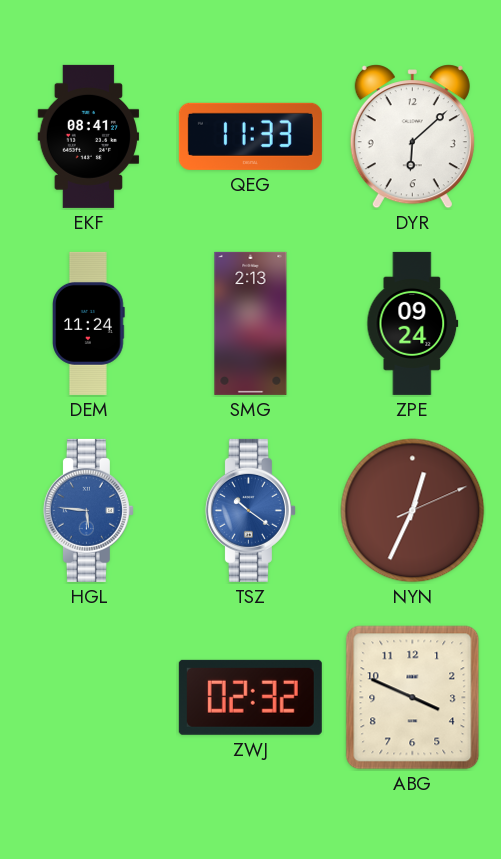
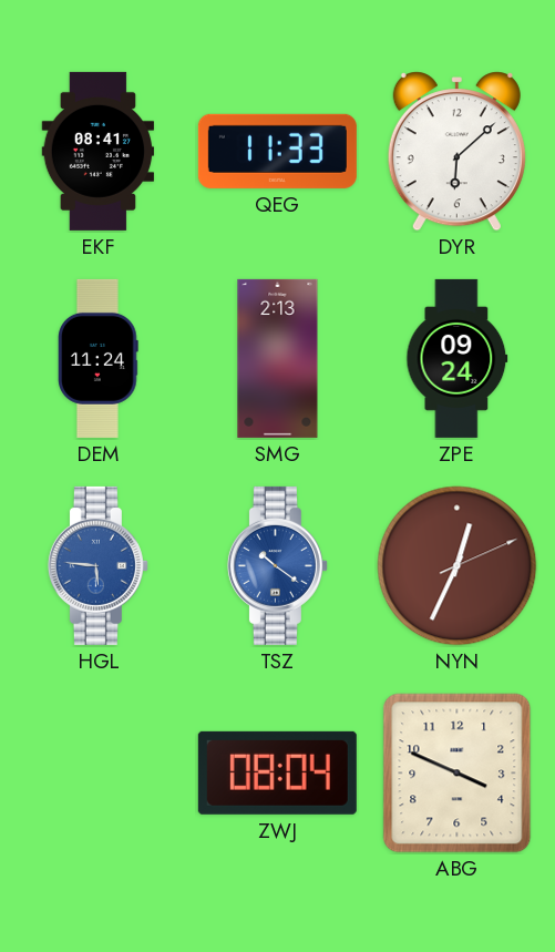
ZWJ: 02:32 -> 08:04
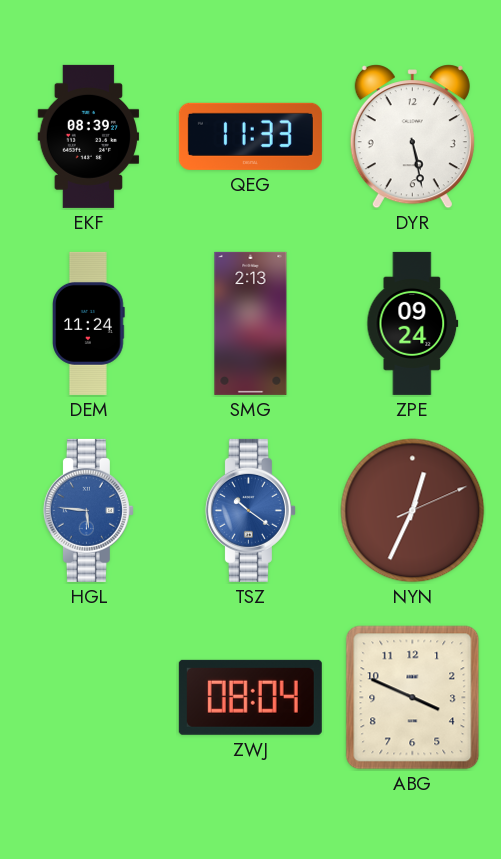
EKF: 08:41 -> 08:39
DYR: 6:08 -> 5:28
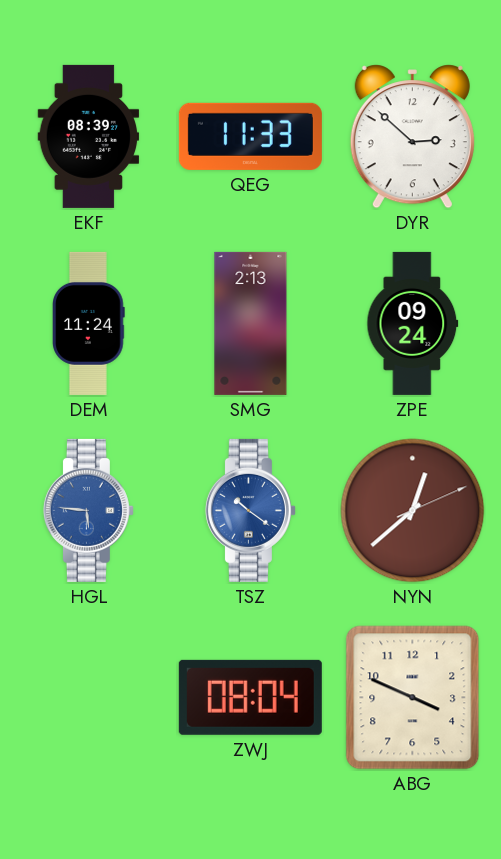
DYR: 5:28 -> 2:52
NYN: 12:34 -> 12:38
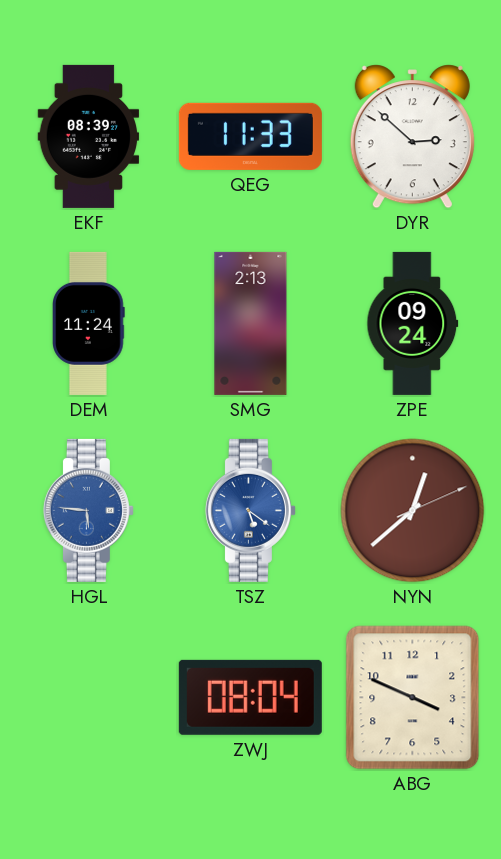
TSZ: 10:21 -> 5:21
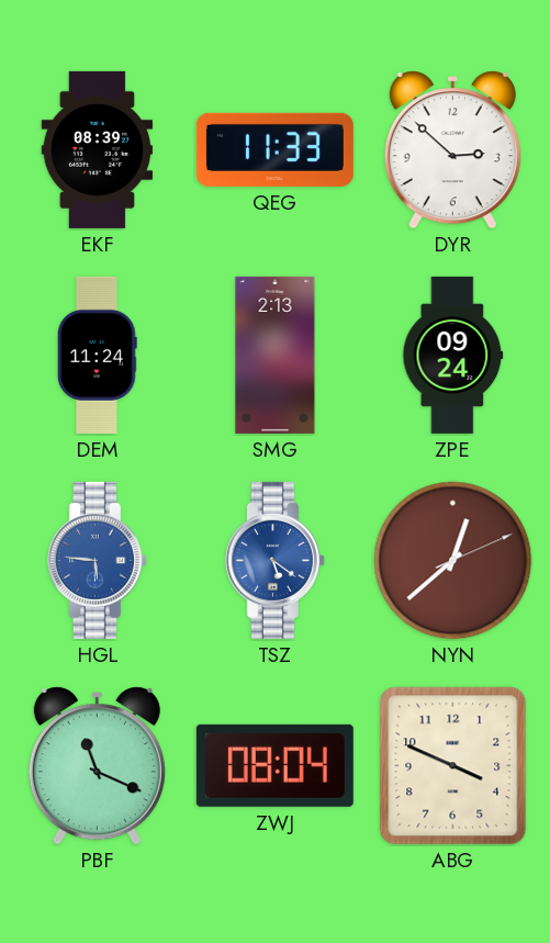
PBF: none -> 11:19
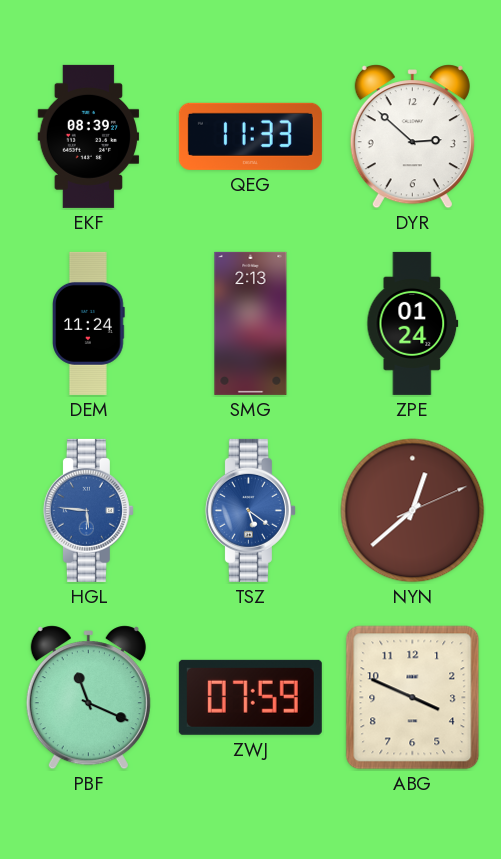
ZPE: 09:24 -> 01:24
ZWJ: 08:04 -> 07:59
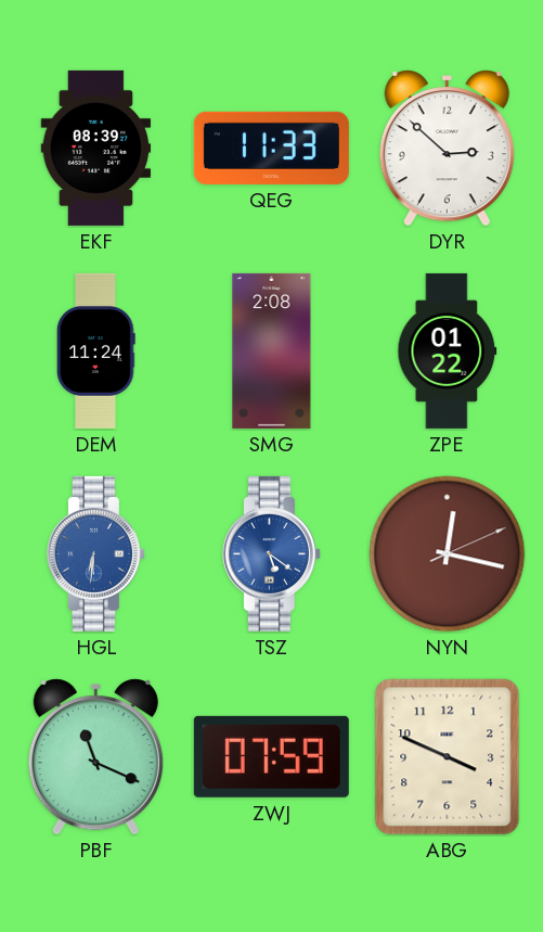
SMG: 2:13 -> 2:08
ZPE: 01:24 -> 01:22
HGL: 5:46 -> 6:31
NYN: 12:38 -> 12:17
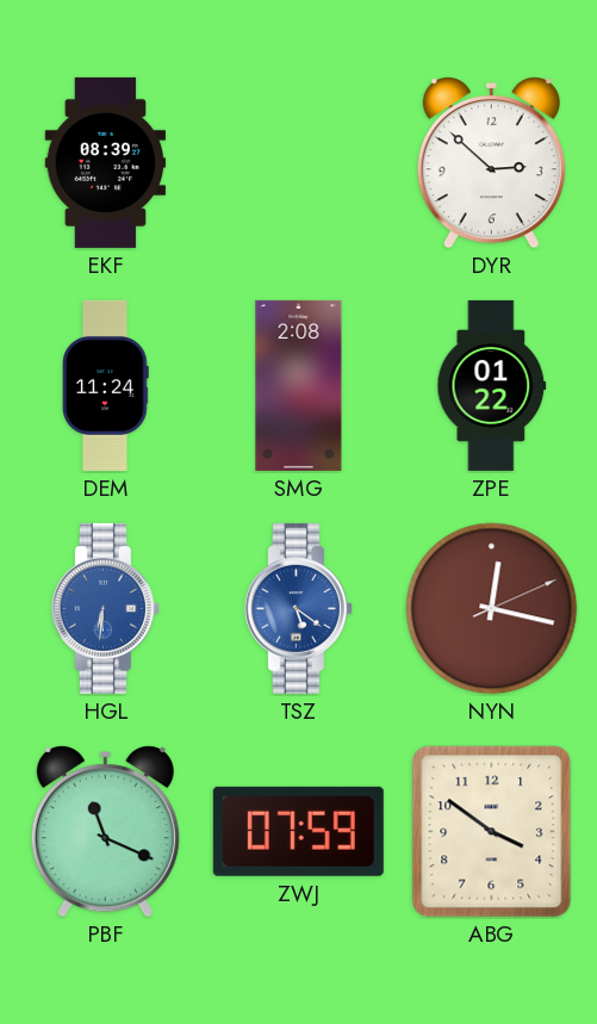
QEG: 11:33 -> none
ABG: 3:49 -> 3:51
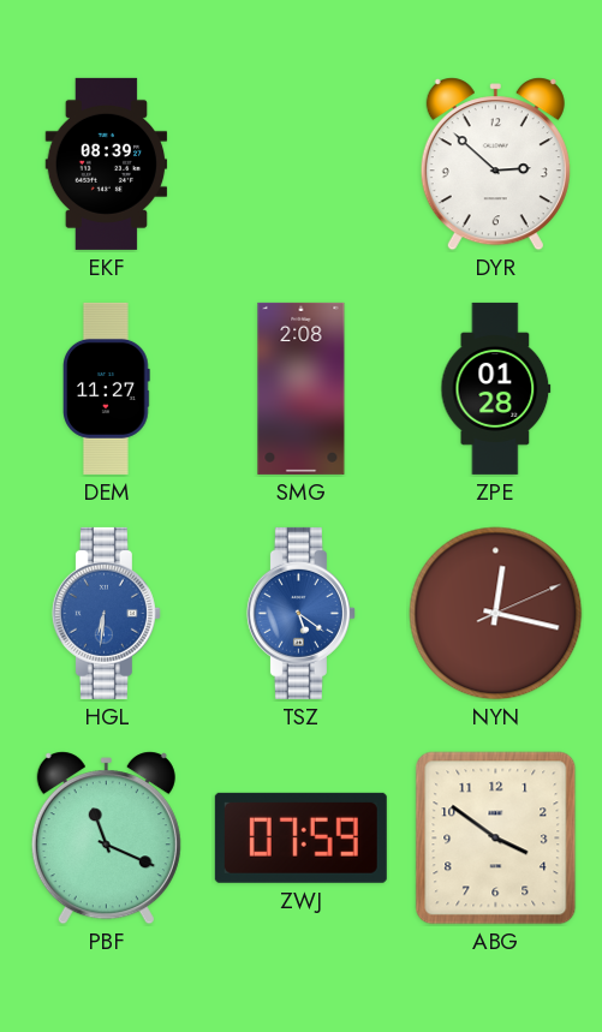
DEM: 11:24 -> 11:27
ZPE: 01:22 -> 01:28
